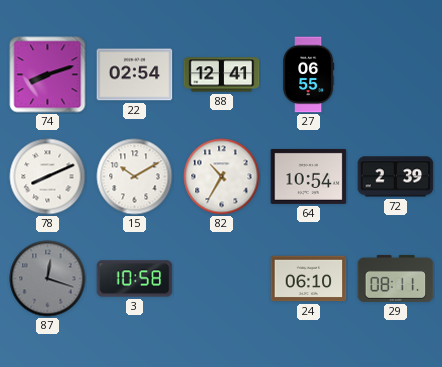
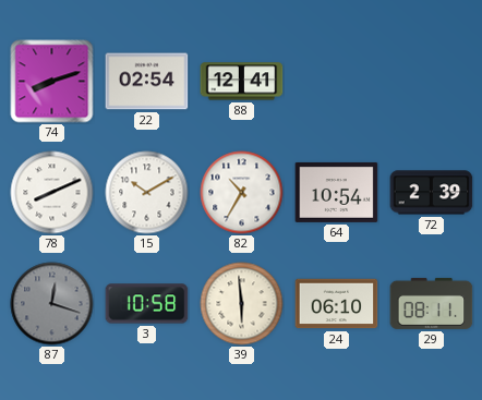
27: 06:55 -> none
39: none -> 5:59
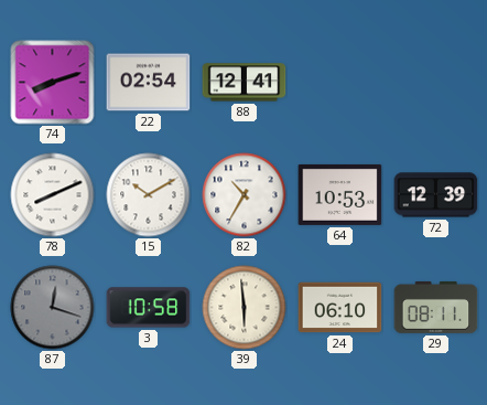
64: 10:54 -> 10:53
72: 2:39 -> 12:39
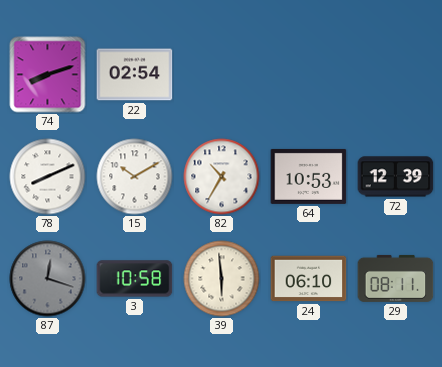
88: 12:41 -> none
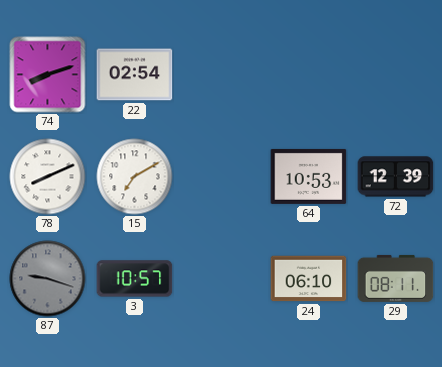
15: 10:10 -> 7:10
82: 10:35 -> none
87: 12:18 -> 9:18
3: 10:58 -> 10:57
39: 5:59 -> none
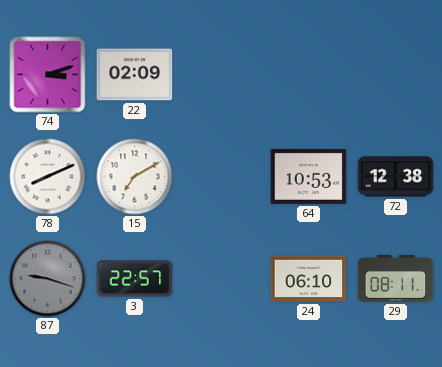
74: 8:12 -> 3:12
22: 02:54 -> 02:09
72: 12:39 -> 12:38
3: 10:57 -> 22:57
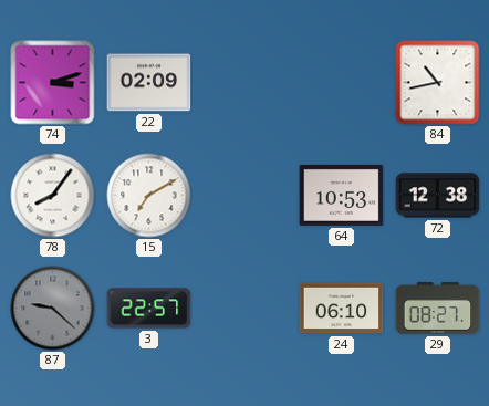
84: none -> 10:43
78: 8:11 -> 8:06
87: 9:18 -> 9:22
29: 08:11 -> 08:27
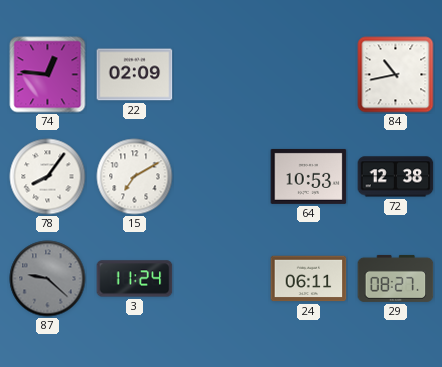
74: 3:12 -> 12:46
3: 22:57 -> 11:24
24: 06:10 -> 06:11
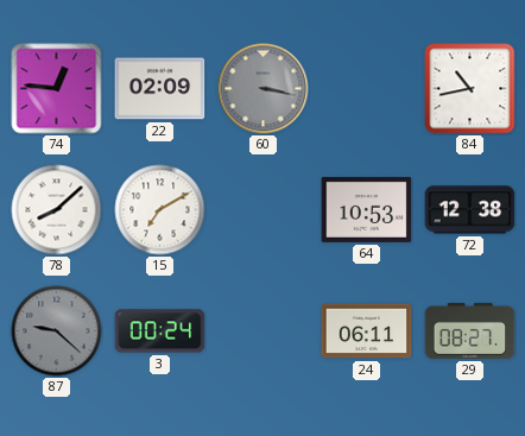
60: none -> 3:17
78: 8:06 -> 8:08
3: 11:24 -> 00:24
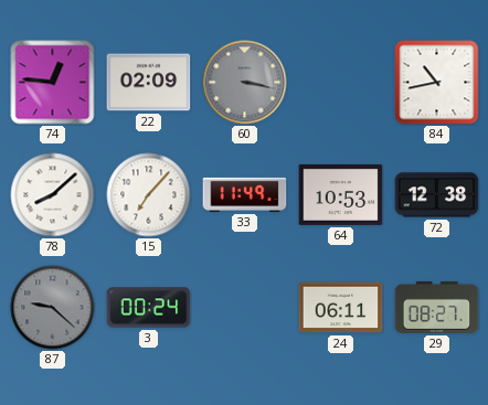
15: 7:10 -> 7:07
33: none -> 11:49
